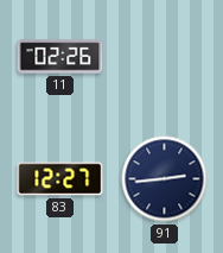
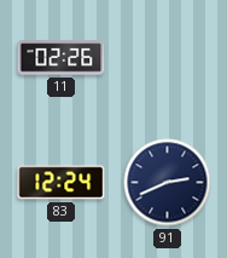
83: 12:27 -> 12:24
91: 2:44 -> 2:41
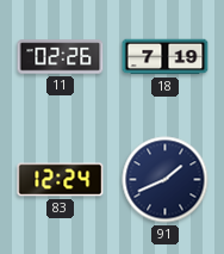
18: none -> 7:19
91: 2:41 -> 1:41
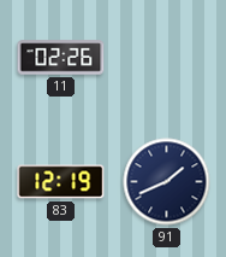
18: 7:19 -> none
83: 12:24 -> 12:19
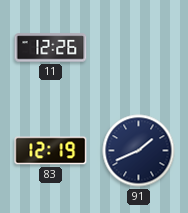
11: 02:26 -> 12:26
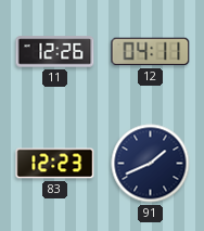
12: none -> 04:11
83: 12:19 -> 12:23
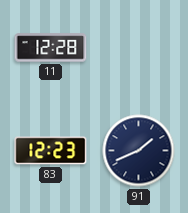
11: 12:26 -> 12:28
12: 04:11 -> none
